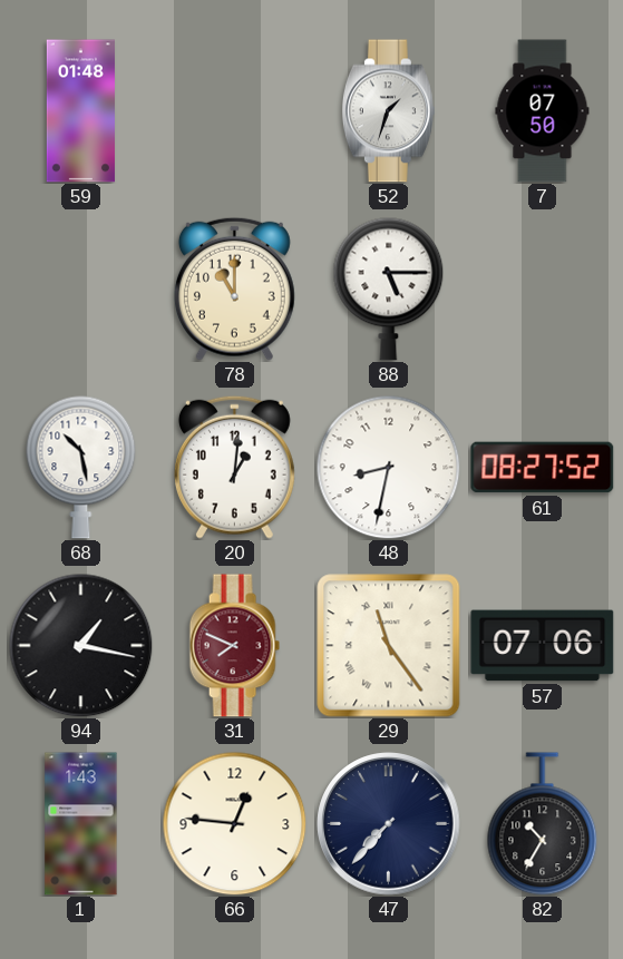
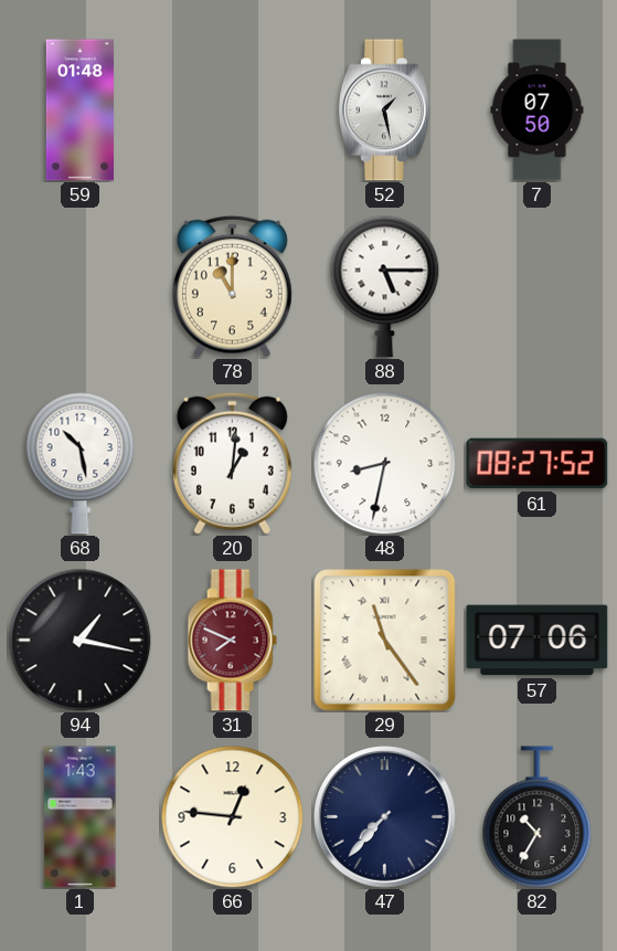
52: 1:33 -> 1:28
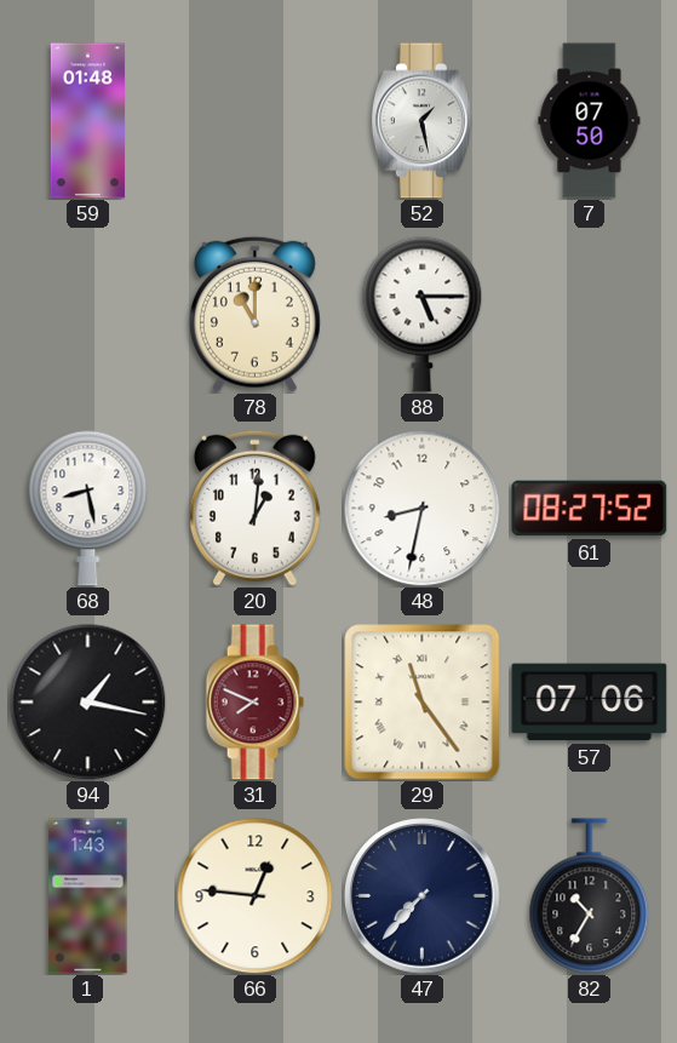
68: 10:28 -> 8:28
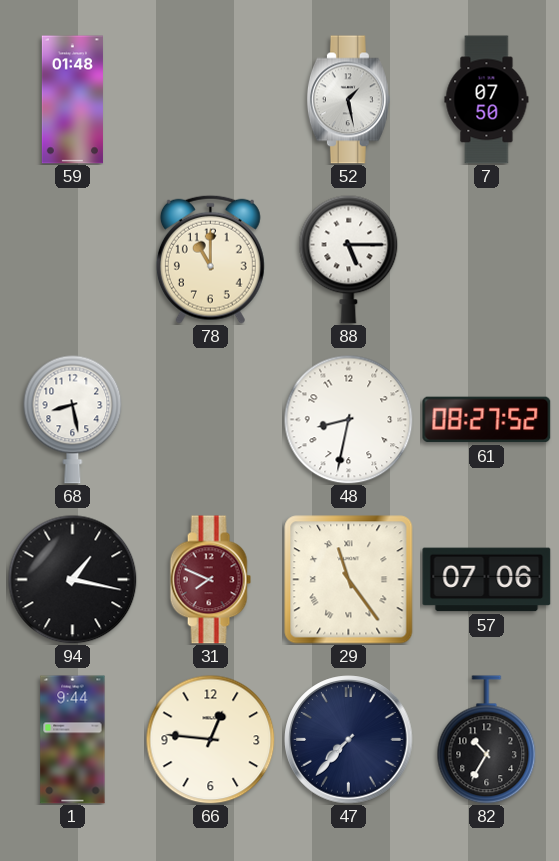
20: 1:01 -> none
1: 1:43 -> 9:44
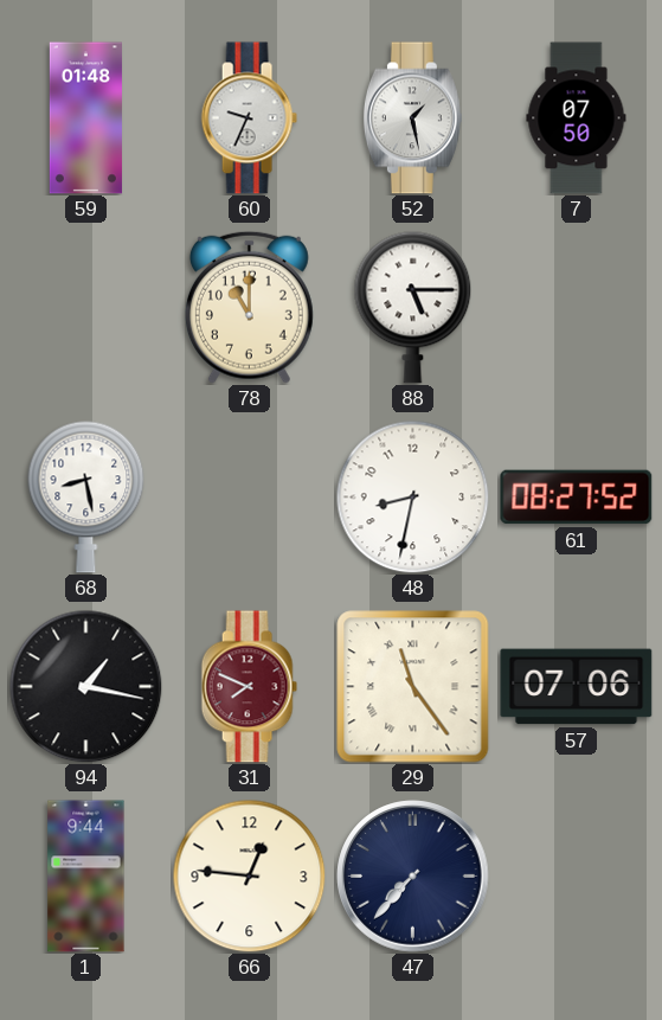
60: none -> 9:34
82: 10:35 -> none
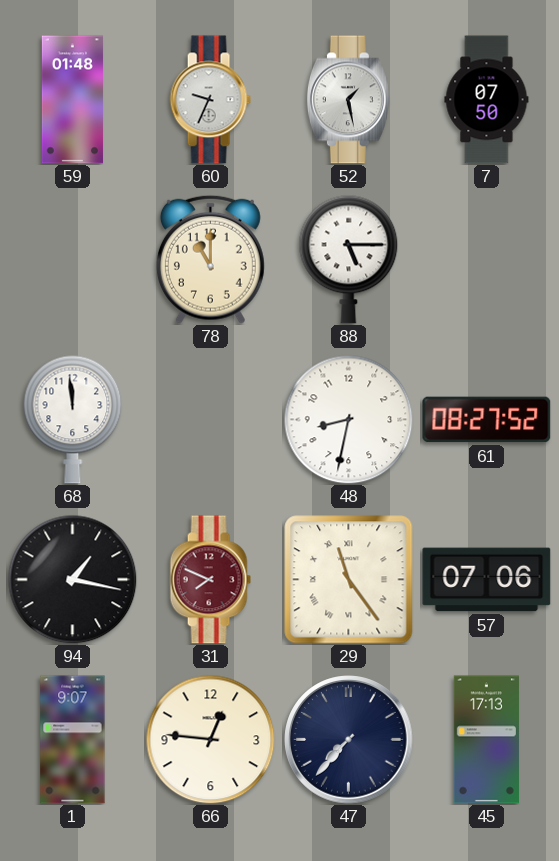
68: 8:28 -> 11:59
1: 9:44 -> 9:07
45: none -> 17:13
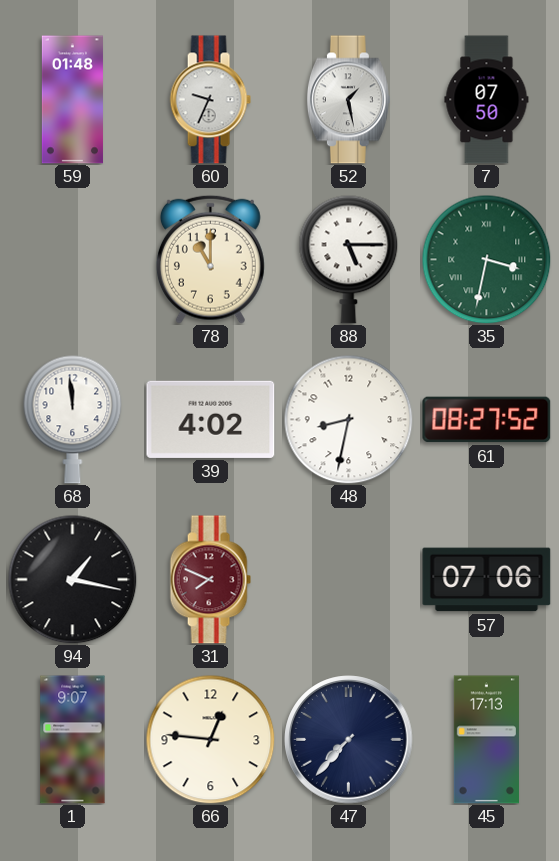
35: none -> 3:32
39: none -> 4:02
29: 11:24 -> none
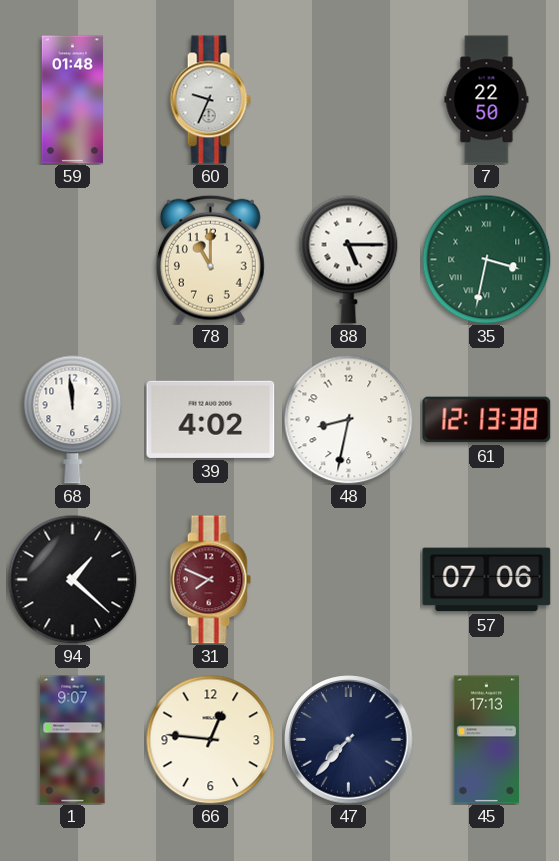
52: 1:28 -> none
7: 07:50 -> 22:50
61: 08:27 -> 12:13
94: 1:17 -> 1:22
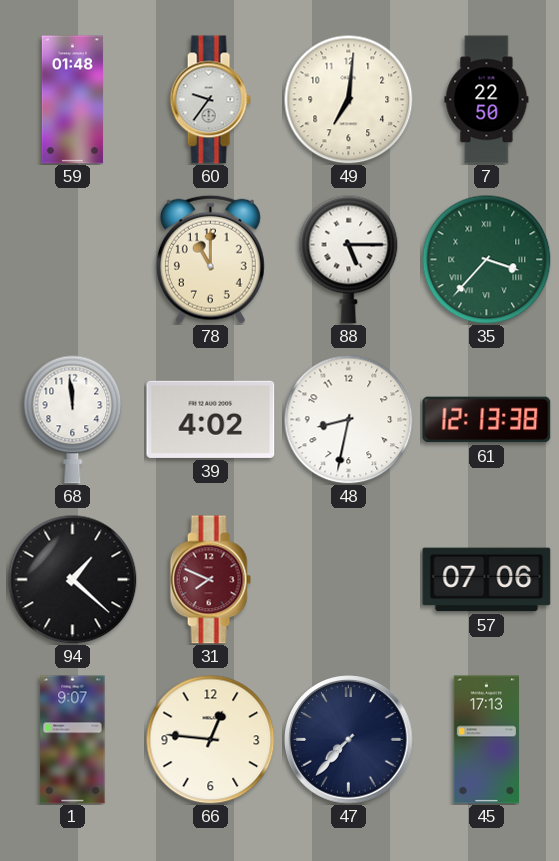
60: 9:34 -> 9:36
49: none -> 7:01
35: 3:32 -> 3:37
